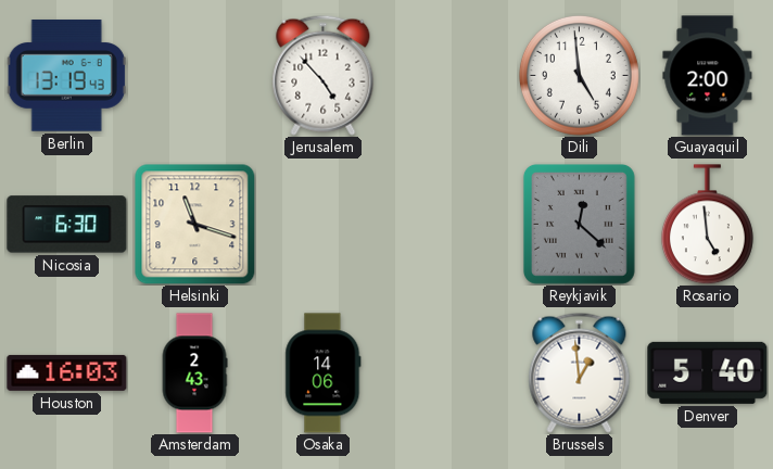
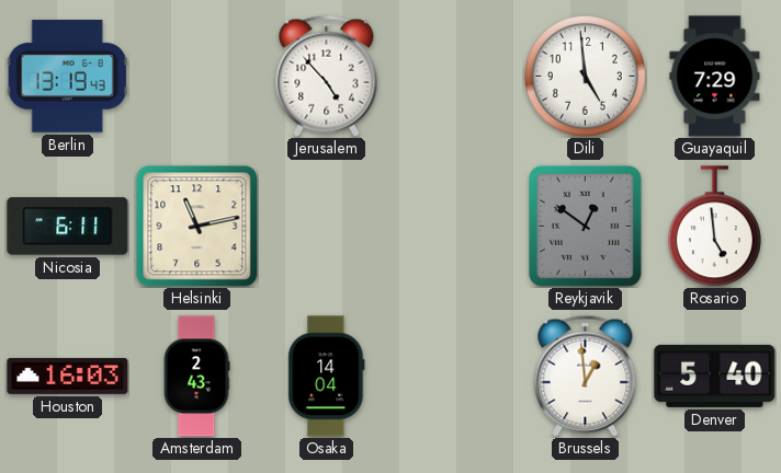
Guayaquil: 2:00 -> 7:29
Nicosia: 6:30 -> 6:11
Helsinki: 11:18 -> 11:13
Reykjavik: 12:22 -> 12:51
Osaka: 14:06 -> 14:04
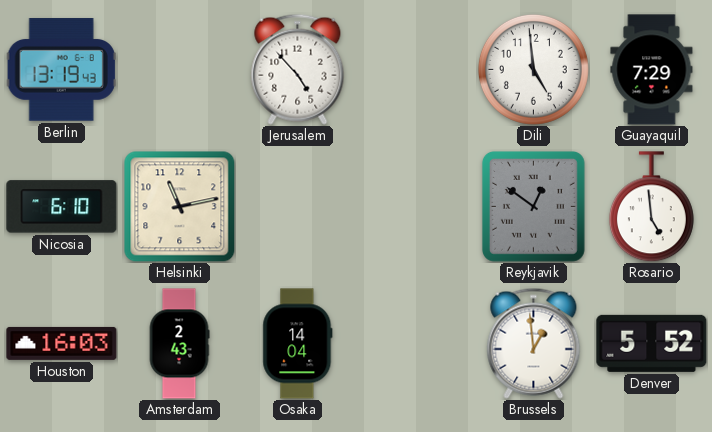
Nicosia: 6:11 -> 6:10
Denver: 5:40 -> 5:52
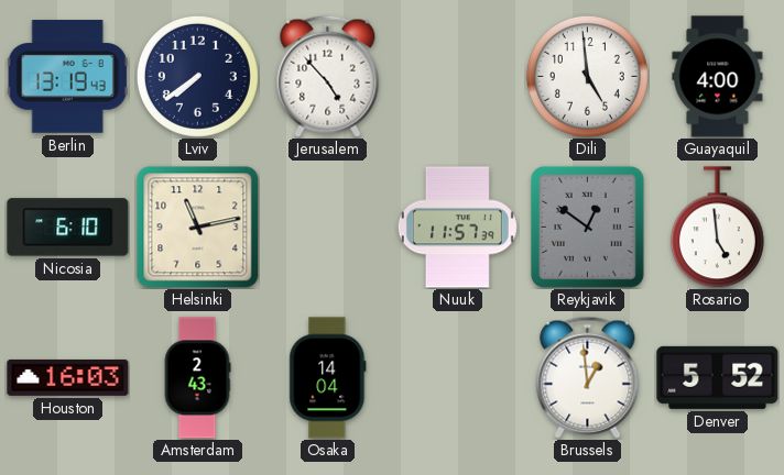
Lviv: none -> 7:39
Guayaquil: 7:29 -> 4:00
Nuuk: none -> 11:57
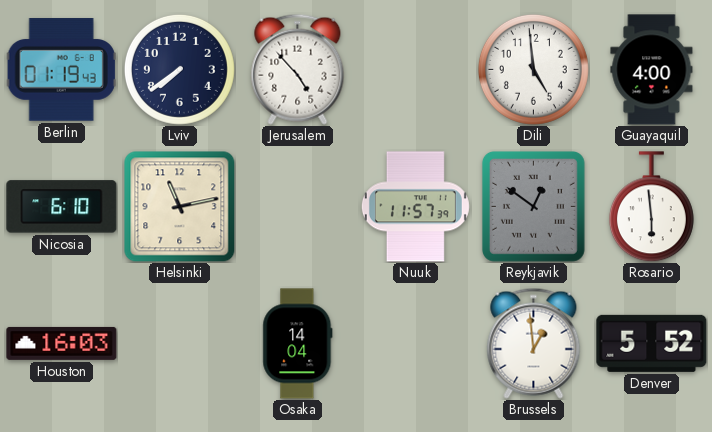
Berlin: 13:19 -> 01:19
Rosario: 4:59 -> 5:59
Amsterdam: 2:43 -> none
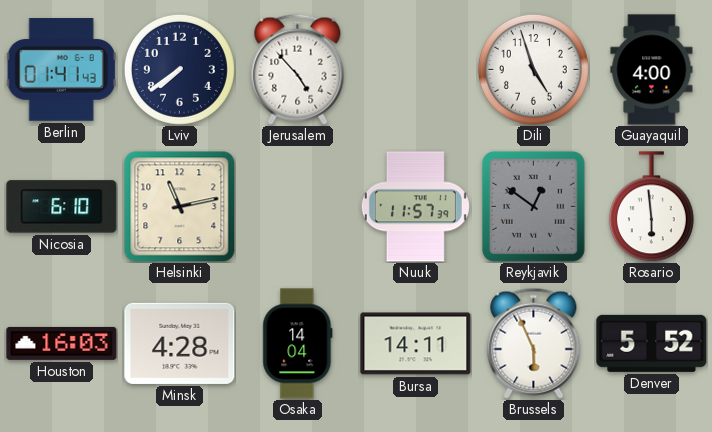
Berlin: 01:19 -> 01:41
Dili: 4:59 -> 4:57
Minsk: none -> 4:28
Bursa: none -> 14:11
Brussels: 12:59 -> 5:56
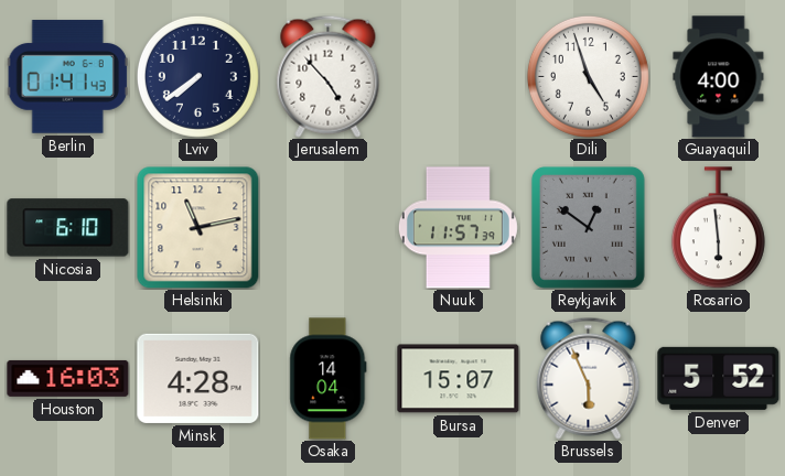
Bursa: 14:11 -> 15:07
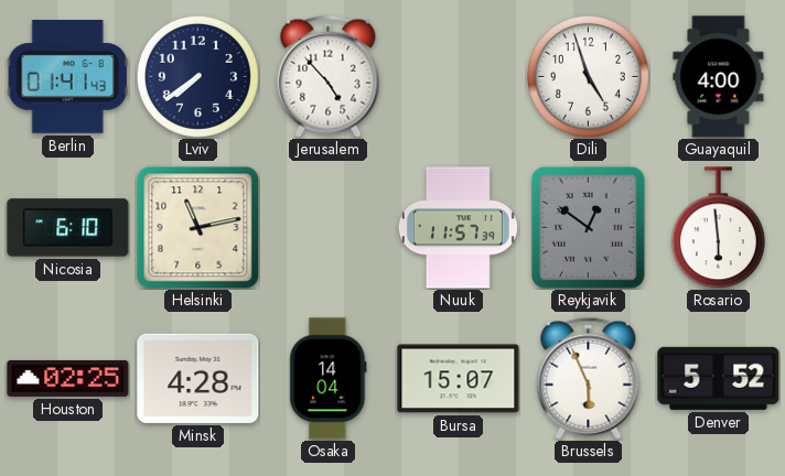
Houston: 16:03 -> 02:25
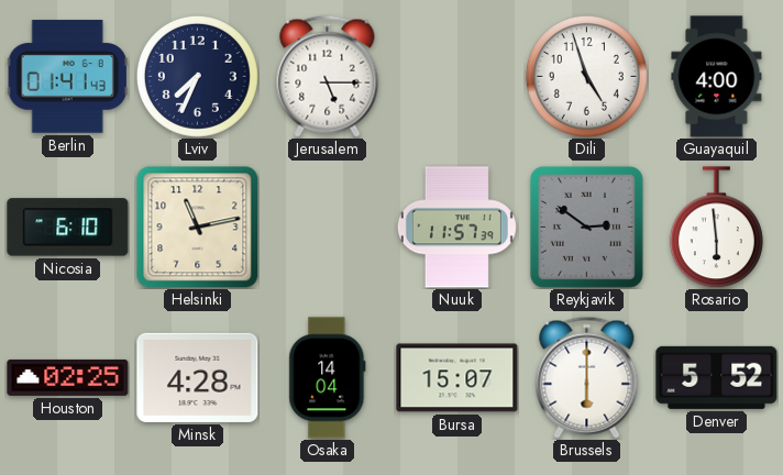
Lviv: 7:39 -> 7:34
Jerusalem: 4:53 -> 5:15
Reykjavik: 12:51 -> 2:51
Brussels: 5:56 -> 6:00
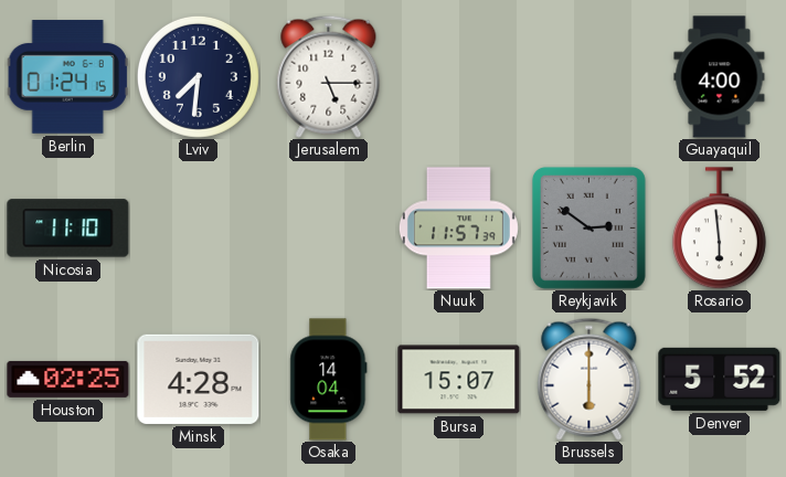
Berlin: 01:41 -> 01:24
Lviv: 7:34 -> 7:31
Dili: 4:57 -> none
Nicosia: 6:10 -> 11:10
Helsinki: 11:13 -> none
